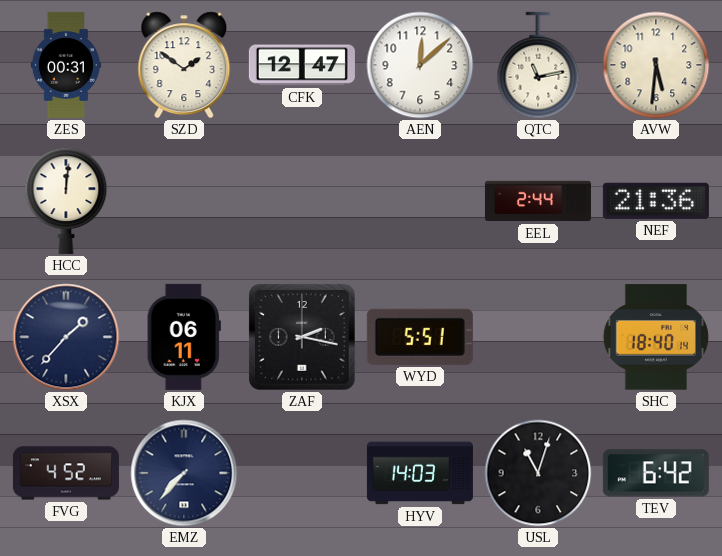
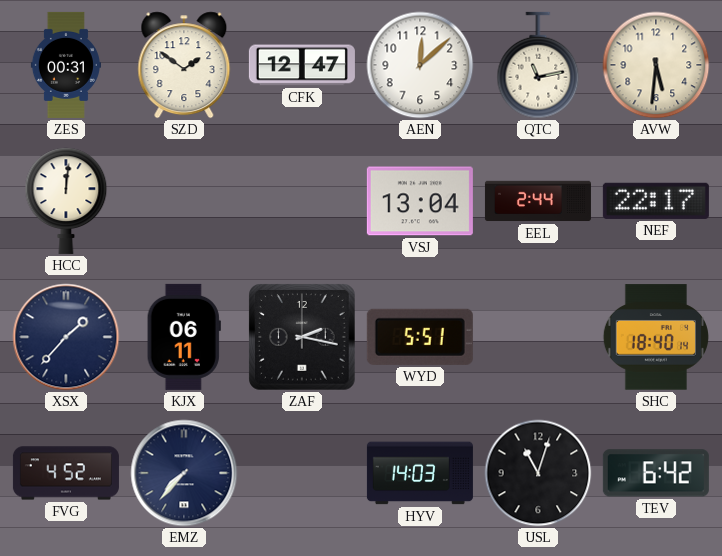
VSJ: none -> 13:04
NEF: 21:36 -> 22:17
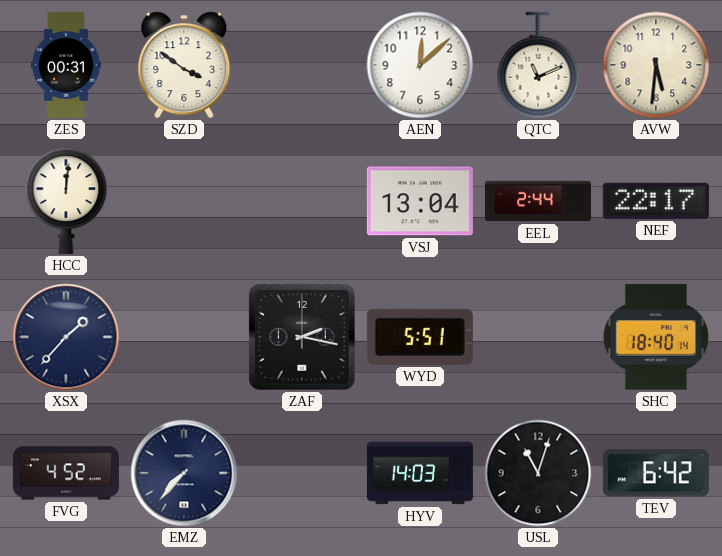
SZD: 1:51 -> 3:51
CFK: 12:47 -> none
QTC: 11:13 -> 11:11
KJX: 06:11 -> none
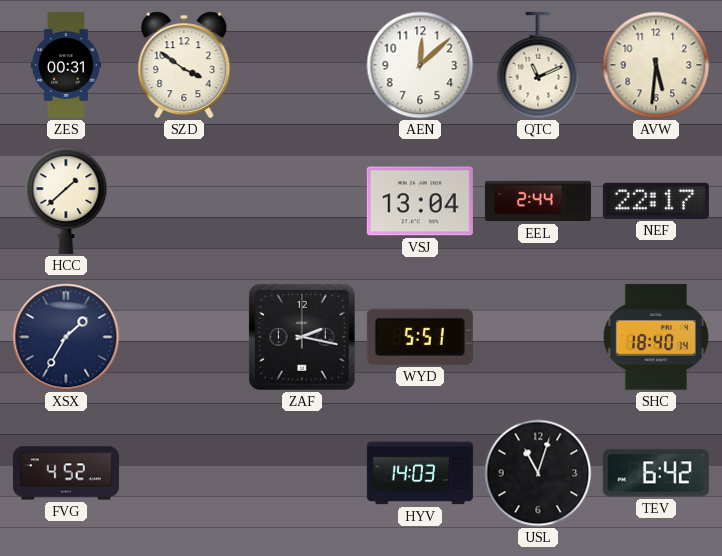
HCC: 12:01 -> 1:38
XSX: 1:37 -> 1:35
EMZ: 7:37 -> none
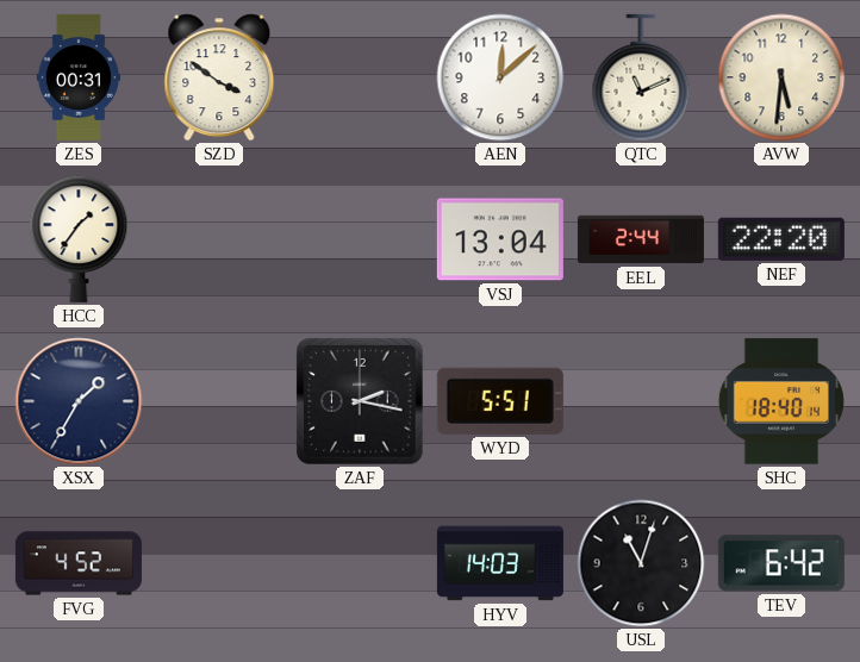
HCC: 1:38 -> 1:36
NEF: 22:17 -> 22:20
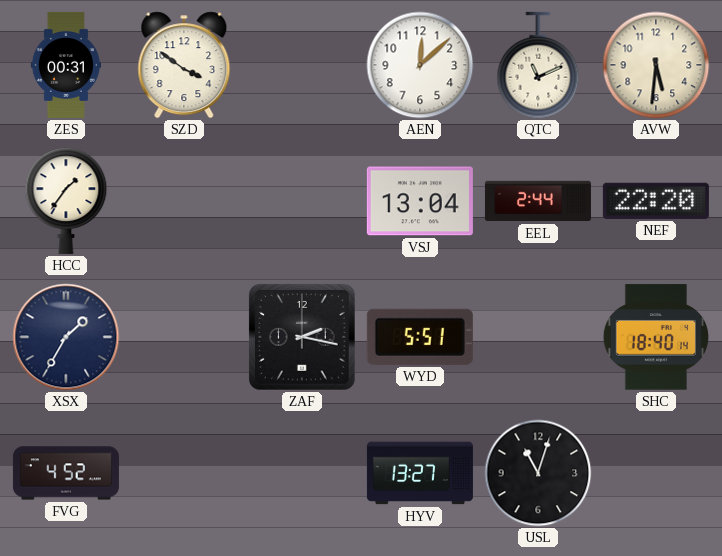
HYV: 14:03 -> 13:27
TEV: 6:42 -> none
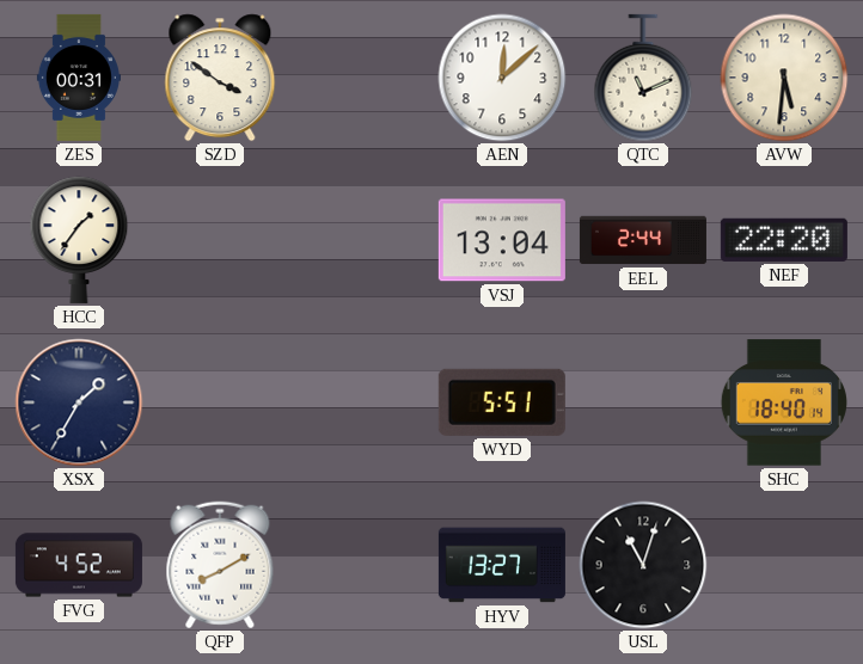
ZAF: 2:17 -> none
QFP: none -> 8:10
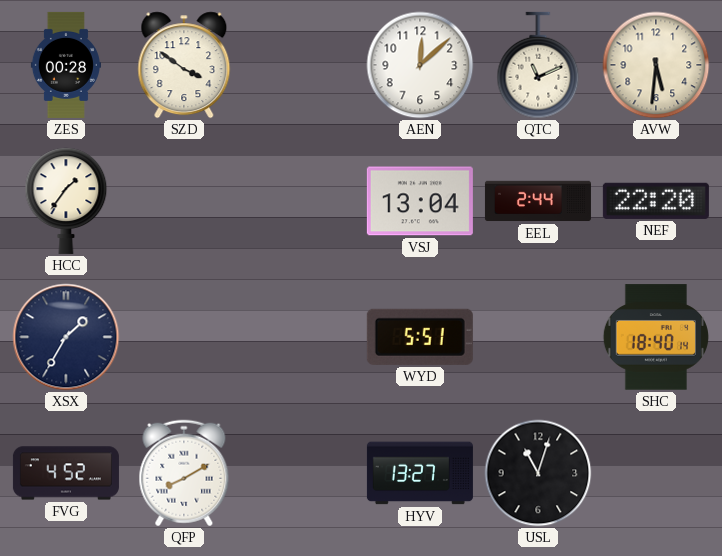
ZES: 00:31 -> 00:28
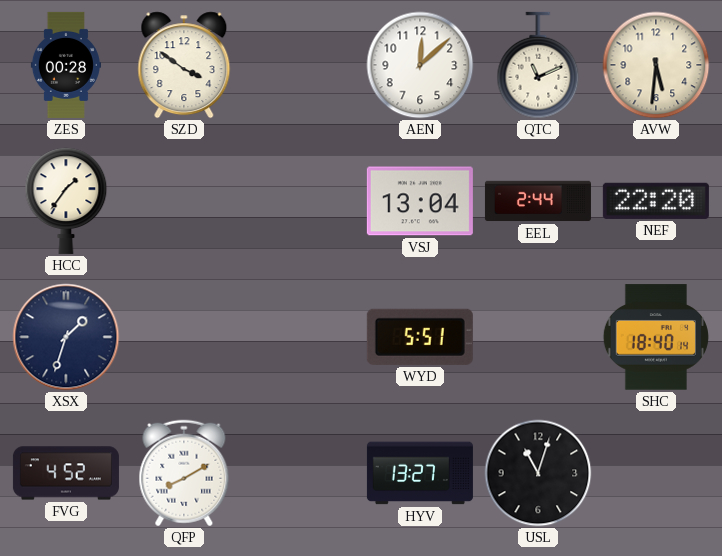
XSX: 1:35 -> 1:33
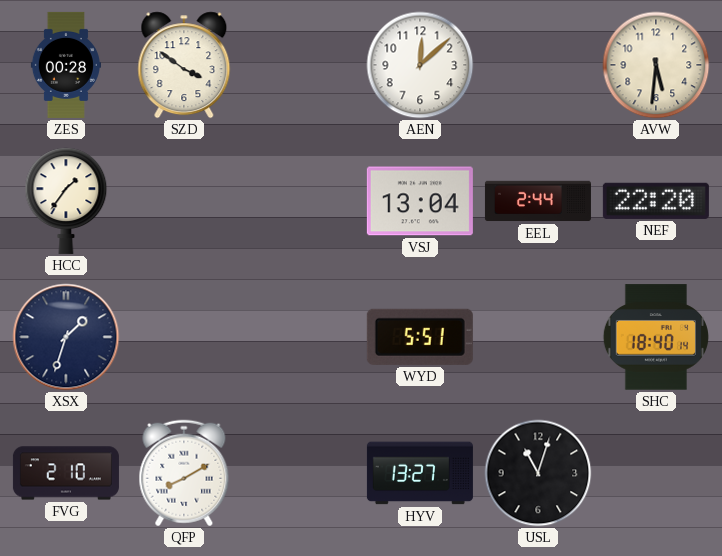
QTC: 11:11 -> none
FVG: 4:52 -> 2:10
